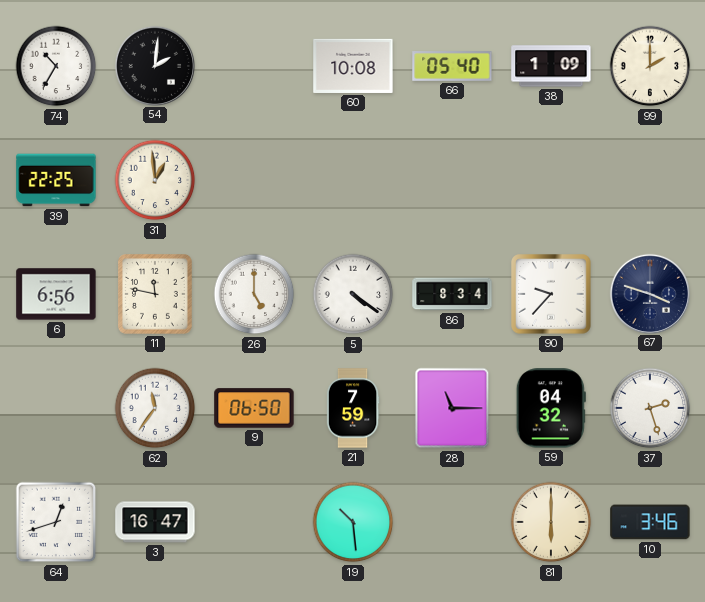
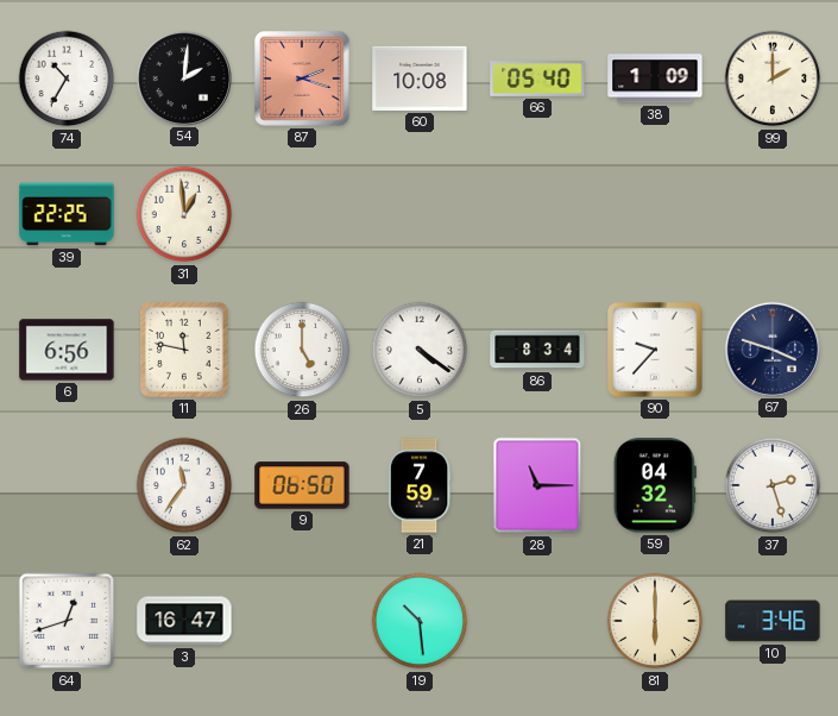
87: none -> 2:18
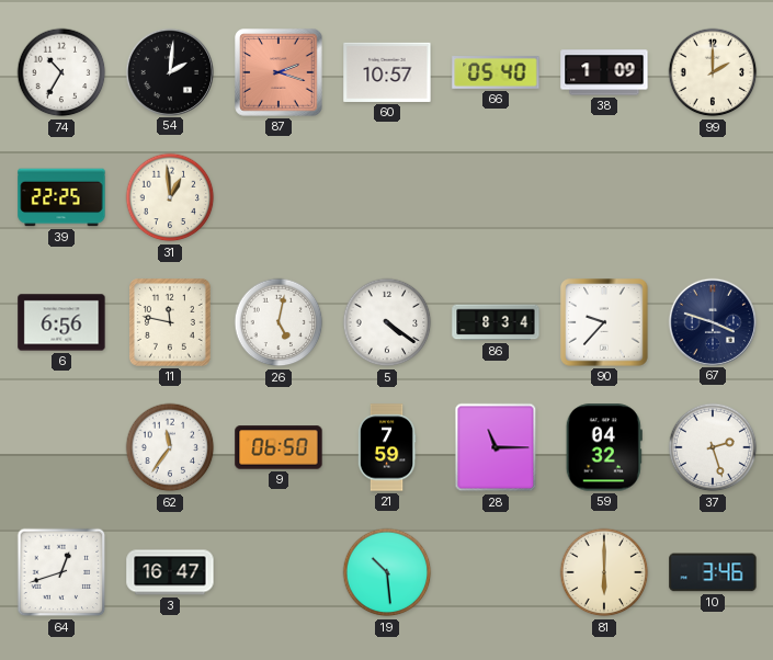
60: 10:08 -> 10:57
26: 5:00 -> 5:02
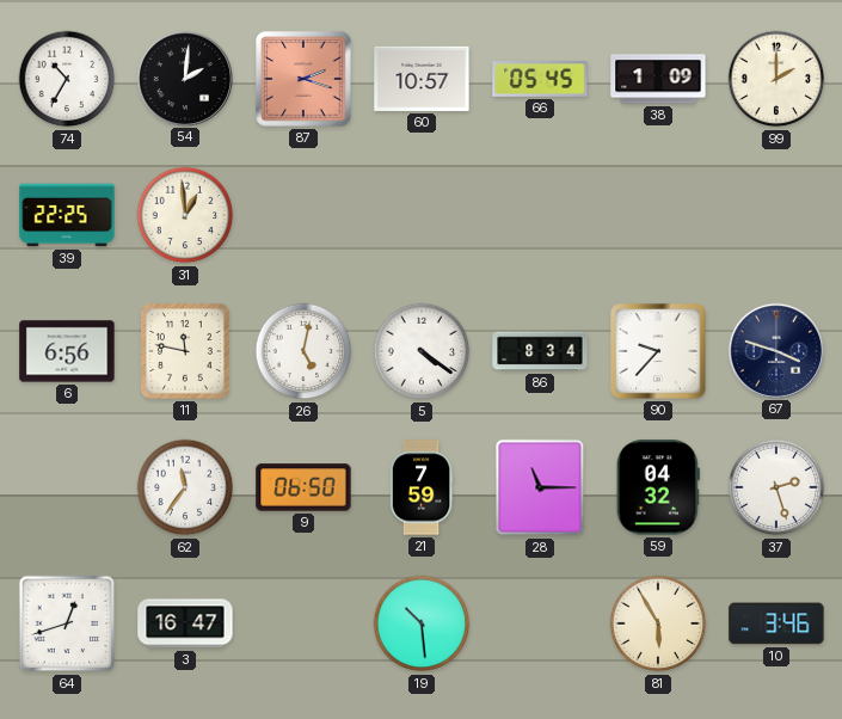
66: 05:40 -> 05:45
81: 6:00 -> 5:55
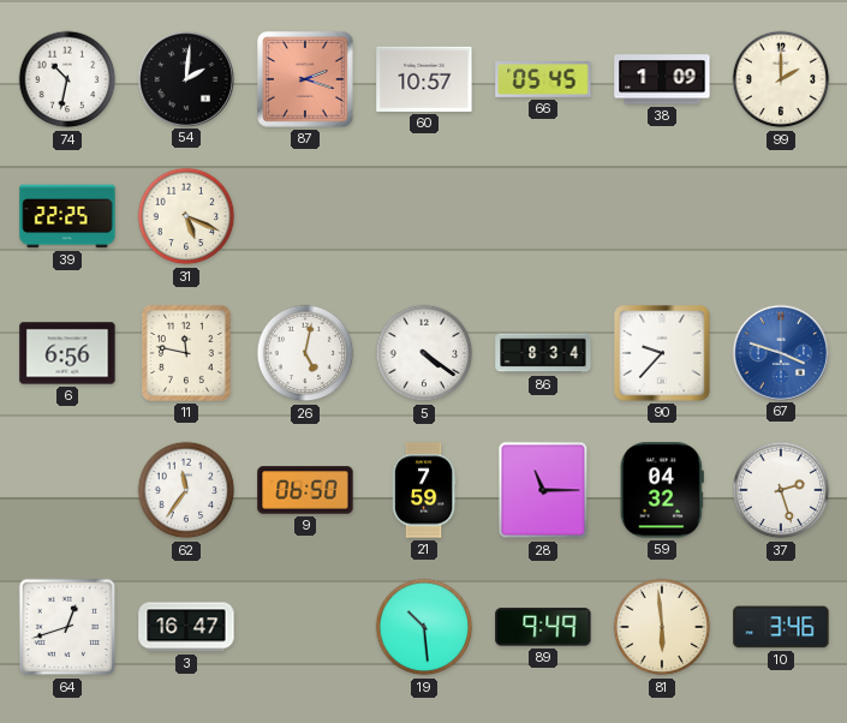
74: 10:35 -> 10:32
31: 12:59 -> 5:19
67 dial: navy -> blue
89: none -> 9:49
81: 5:55 -> 5:59
